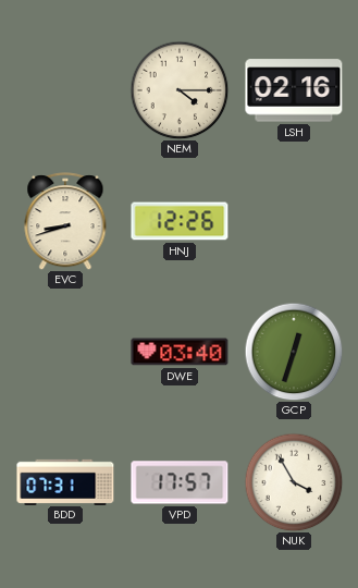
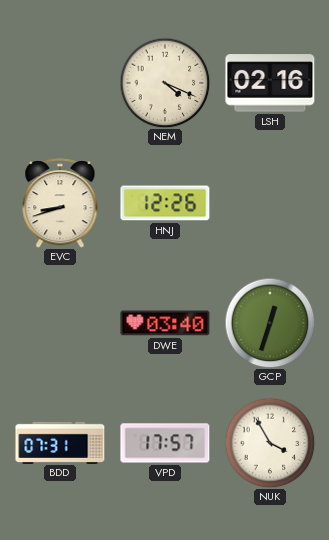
NEM: 4:15 -> 4:19
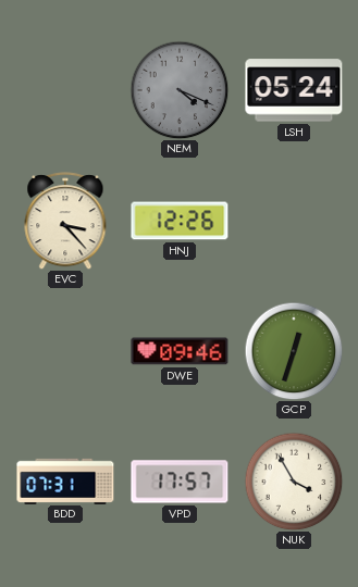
NEM dial: cream -> grey
LSH: 02:16 -> 05:24
EVC: 8:42 -> 3:23
DWE: 03:40 -> 09:46
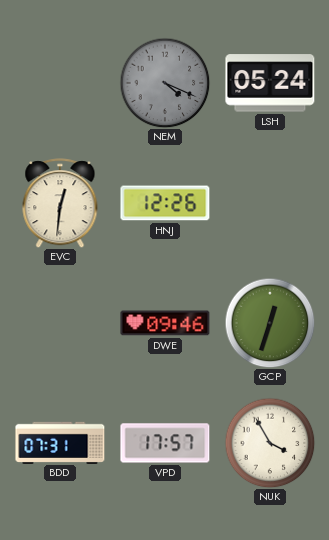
EVC: 3:23 -> 12:31
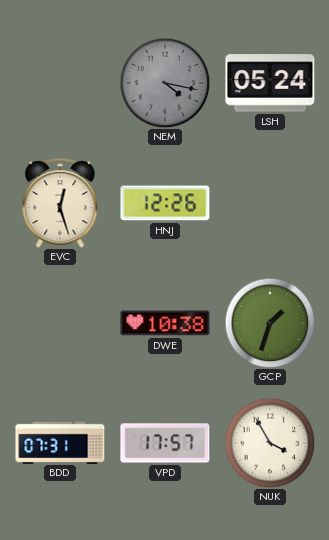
NEM: 4:19 -> 4:17
EVC: 12:31 -> 12:27
DWE: 09:46 -> 10:38
GCP: 12:33 -> 1:33
